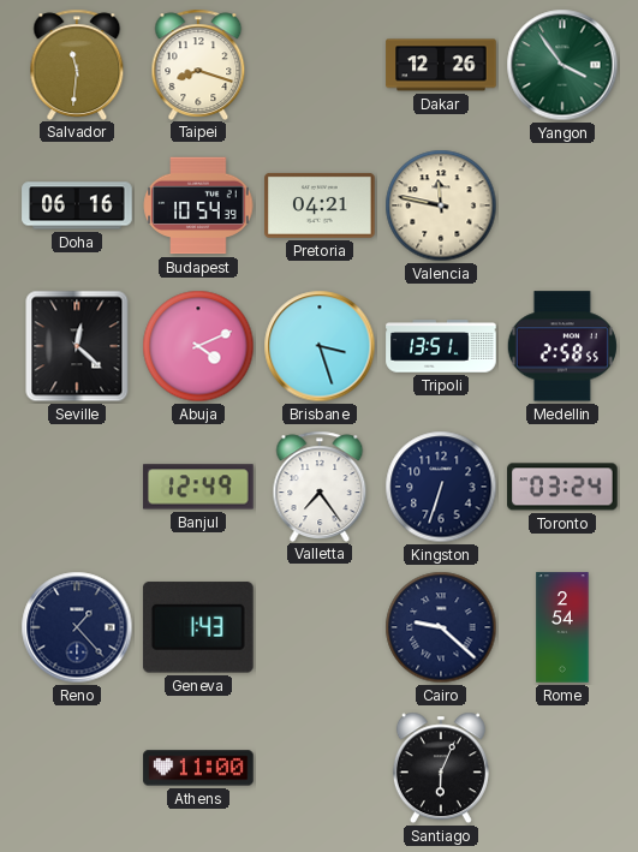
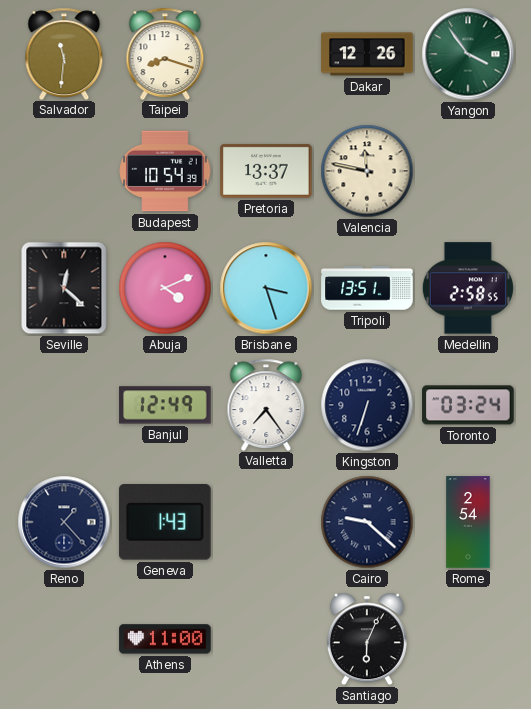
Doha: 06:16 -> none
Pretoria: 04:21 -> 13:37
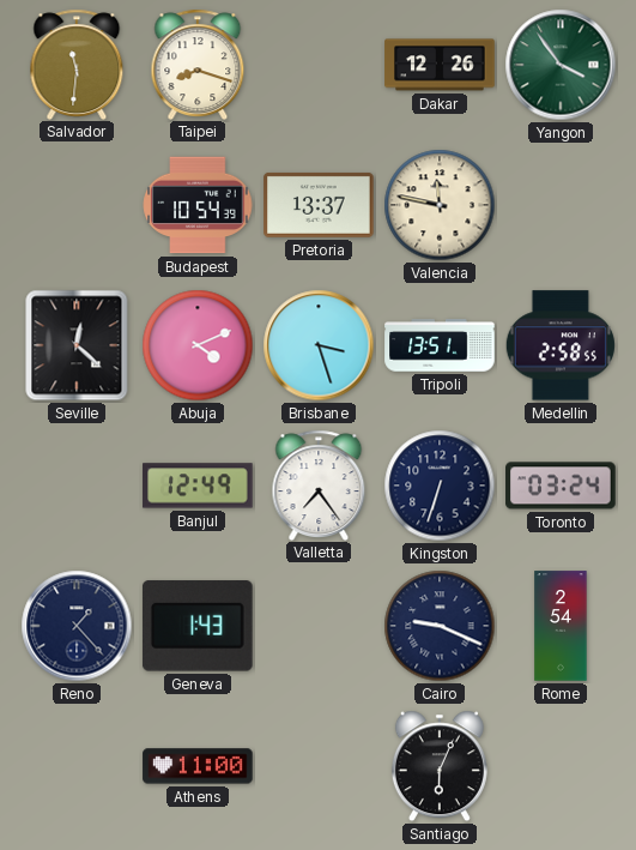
Cairo: 9:22 -> 9:19
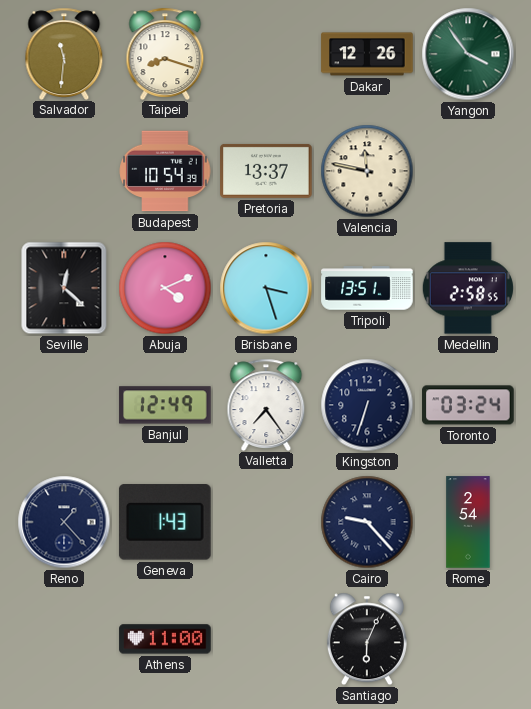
Cairo: 9:19 -> 9:23
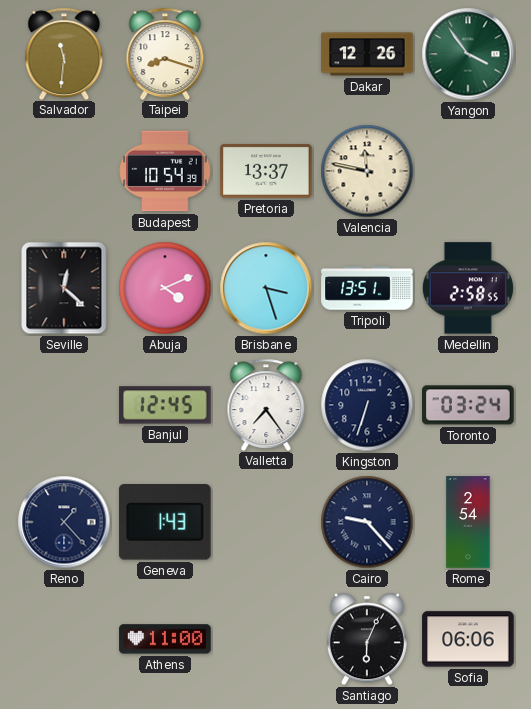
Banjul: 12:49 -> 12:45
Sofia: none -> 06:06
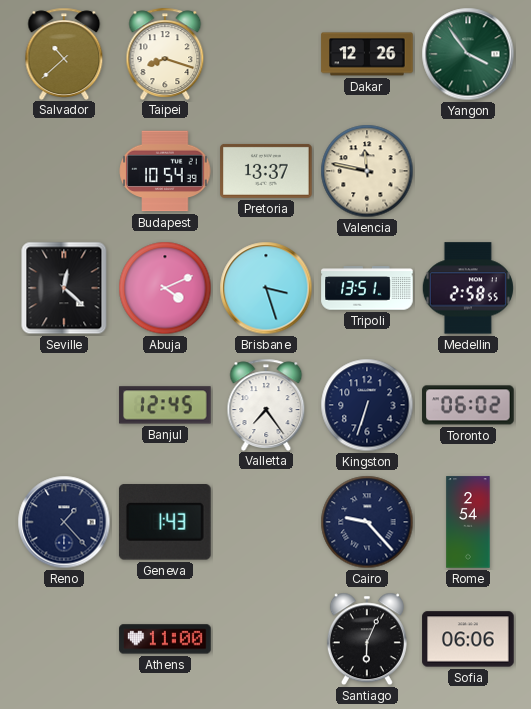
Salvador: 11:31 -> 10:38
Toronto: 03:24 -> 06:02
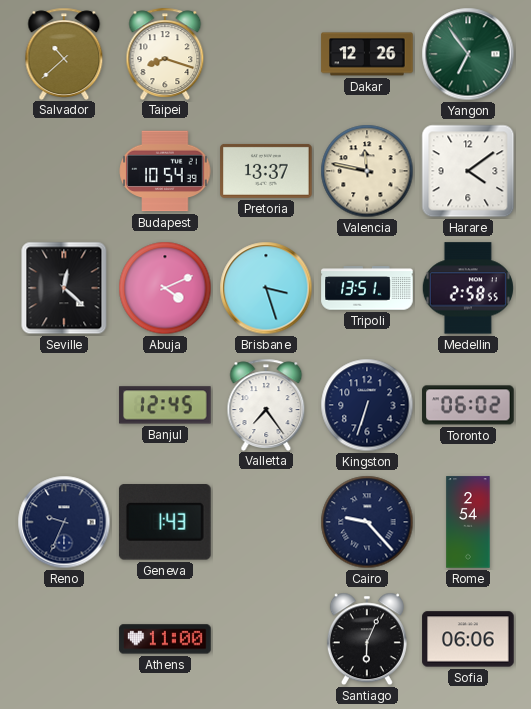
Yangon: 3:54 -> 6:54
Harare: none -> 4:09
Reno: 1:23 -> 9:34
